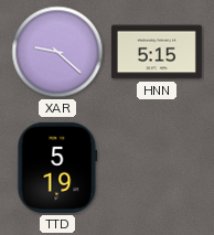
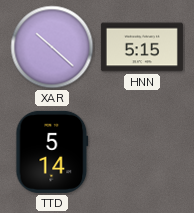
XAR: 9:22 -> 10:22
TTD: 5:19 -> 5:14
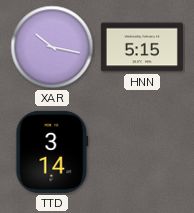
XAR: 10:22 -> 10:17
TTD: 5:14 -> 3:14
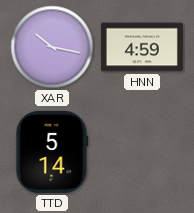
HNN: 5:15 -> 4:59
TTD: 3:14 -> 5:14
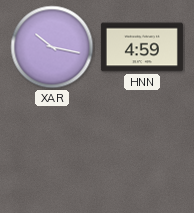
TTD: 5:14 -> none
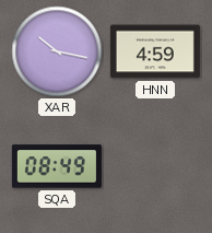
SQA: none -> 08:49
